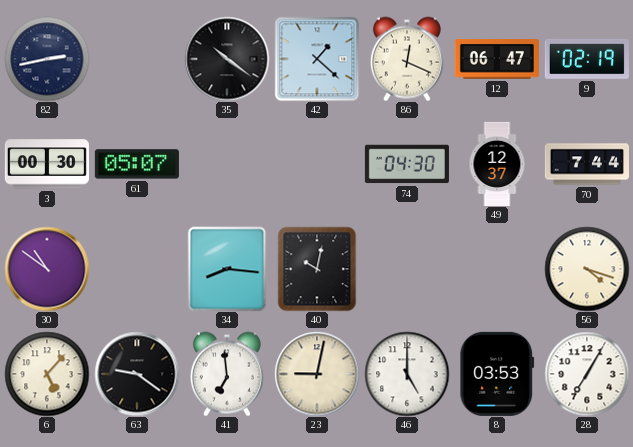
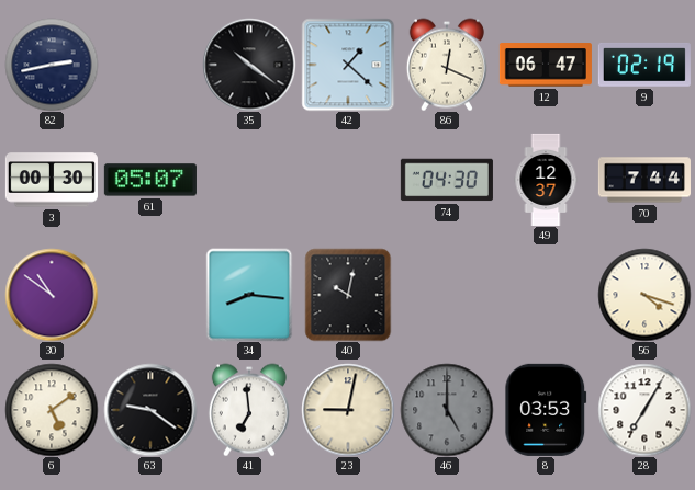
6: 5:07 -> 5:09
46 dial: white -> grey
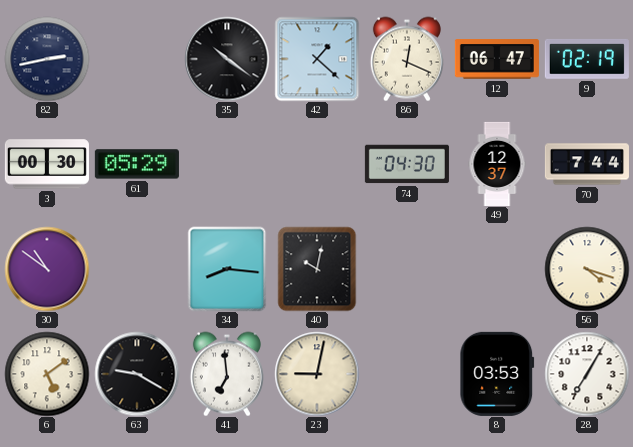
61: 05:07 -> 05:29
63: 9:21 -> 9:20
46: 5:00 -> none
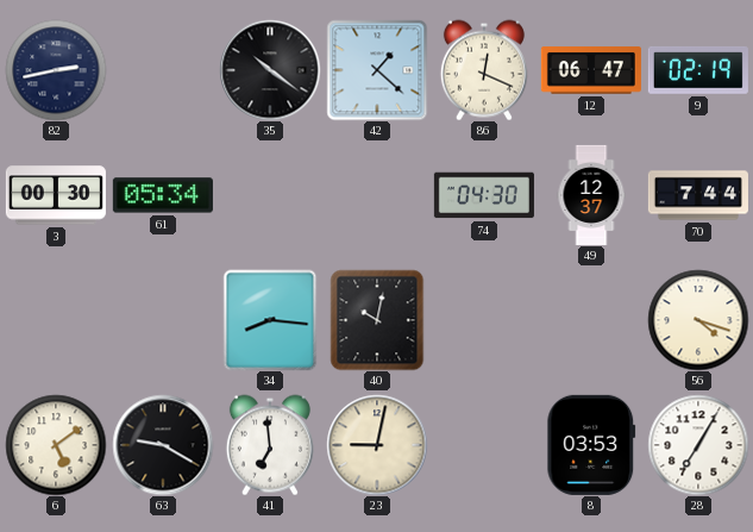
61: 05:29 -> 05:34
30: 10:51 -> none
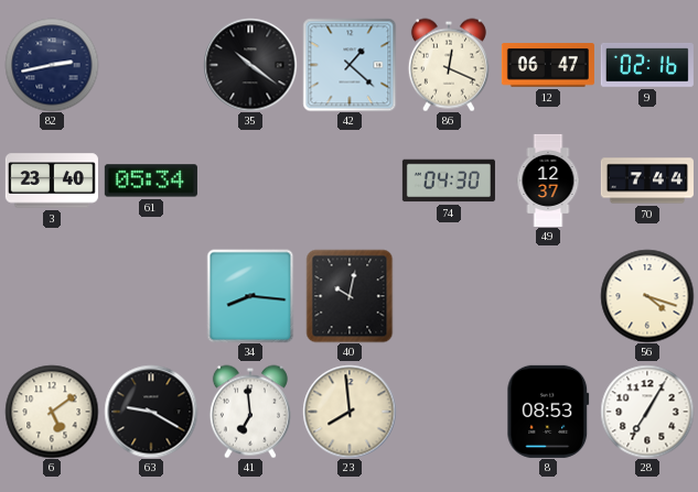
9: 02:19 -> 02:16
3: 00:30 -> 23:40
23: 9:02 -> 7:59
8: 03:53 -> 08:53
